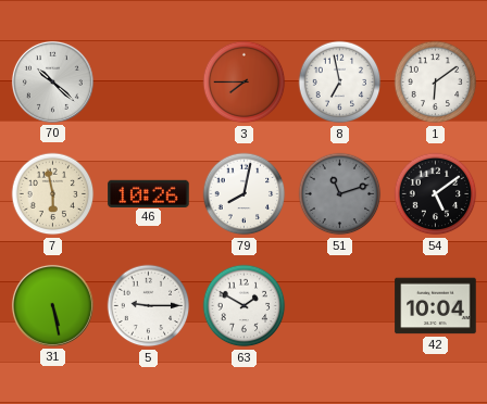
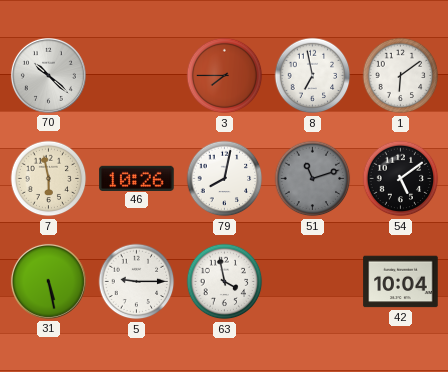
63: 1:50 -> 3:58
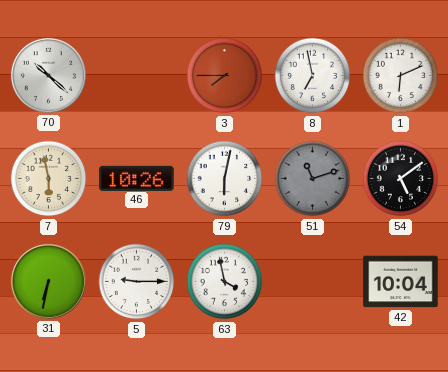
1: 6:09 -> 6:11
79: 8:02 -> 6:02
31: 5:28 -> 6:32
